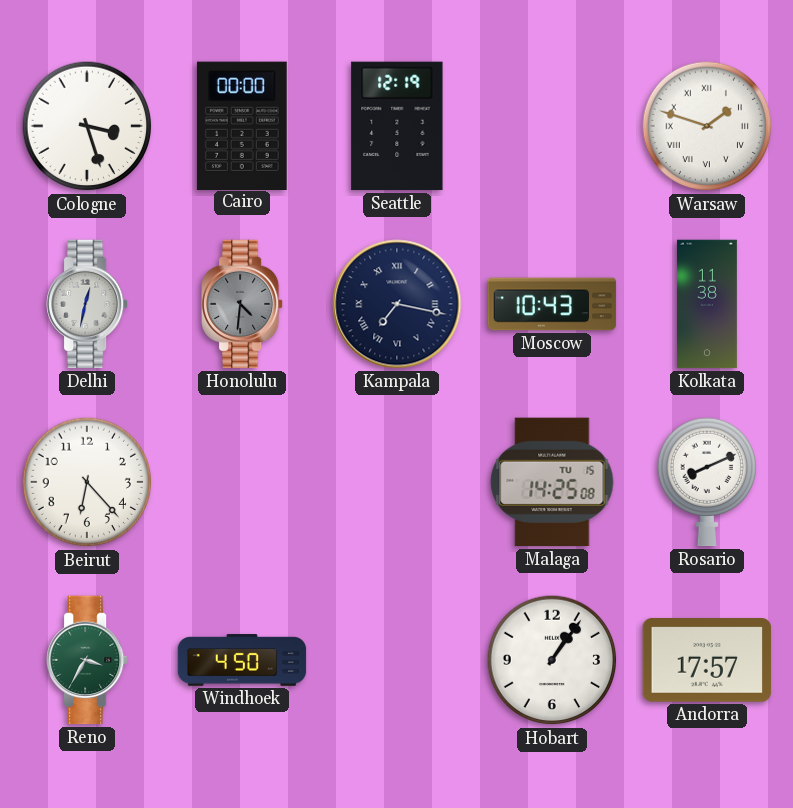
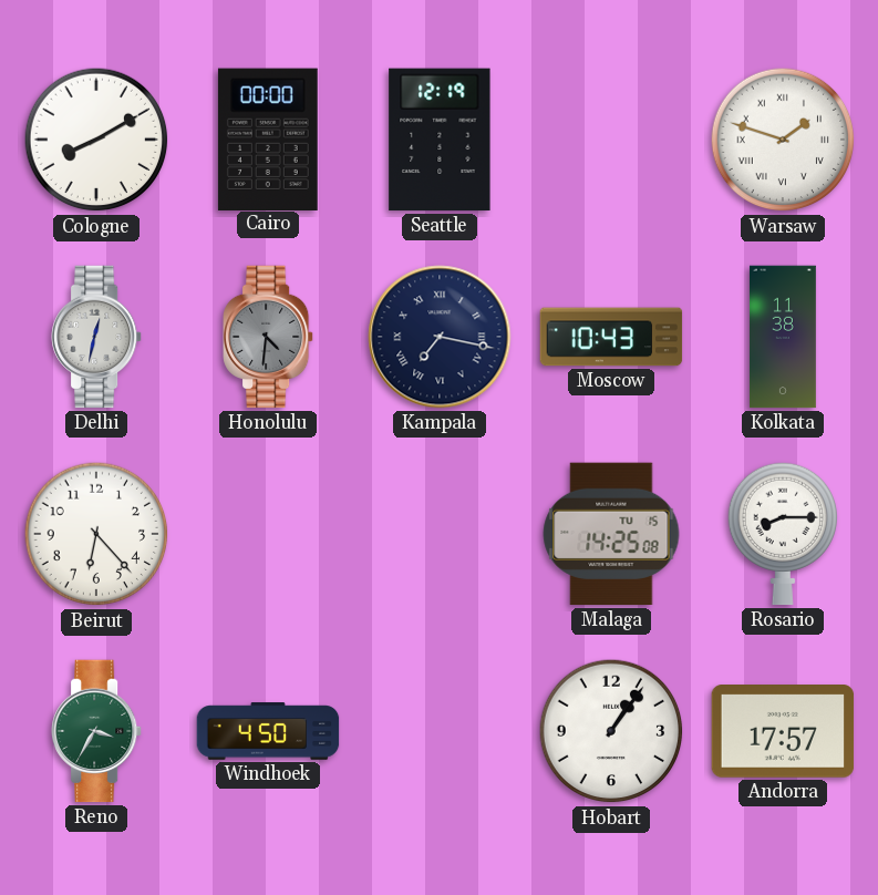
Cologne: 3:27 -> 8:10
Rosario: 8:11 -> 8:15
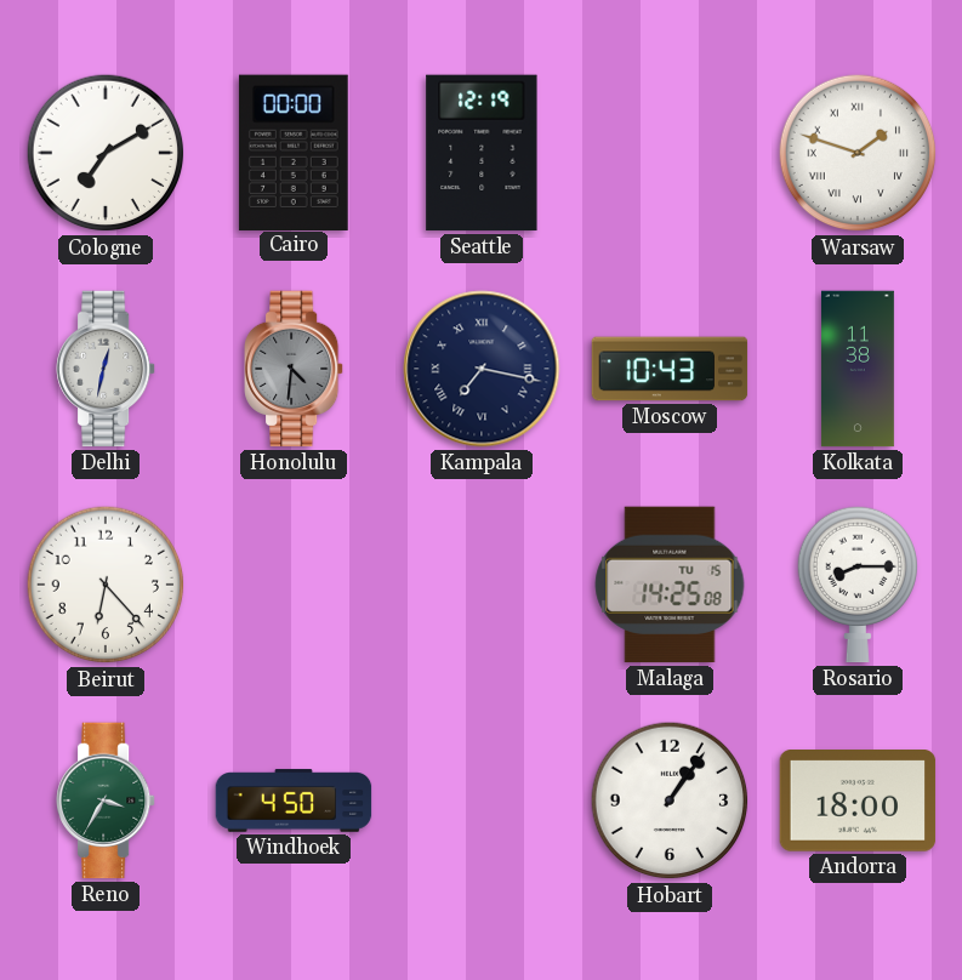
Cologne: 8:10 -> 7:10
Andorra: 17:57 -> 18:00
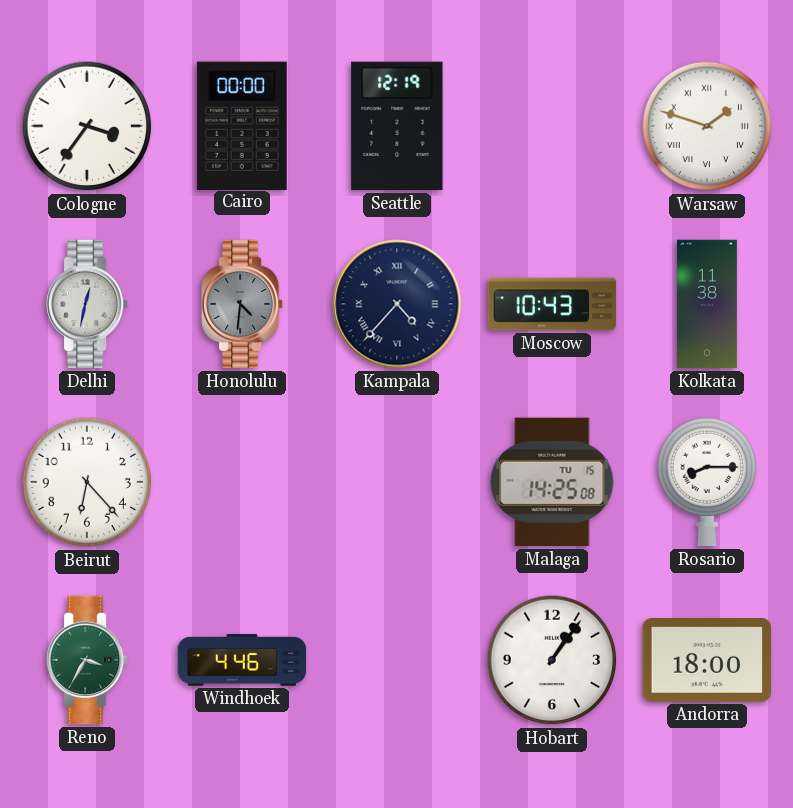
Cologne: 7:10 -> 3:36
Kampala: 7:17 -> 4:37
Windhoek: 4:50 -> 4:46
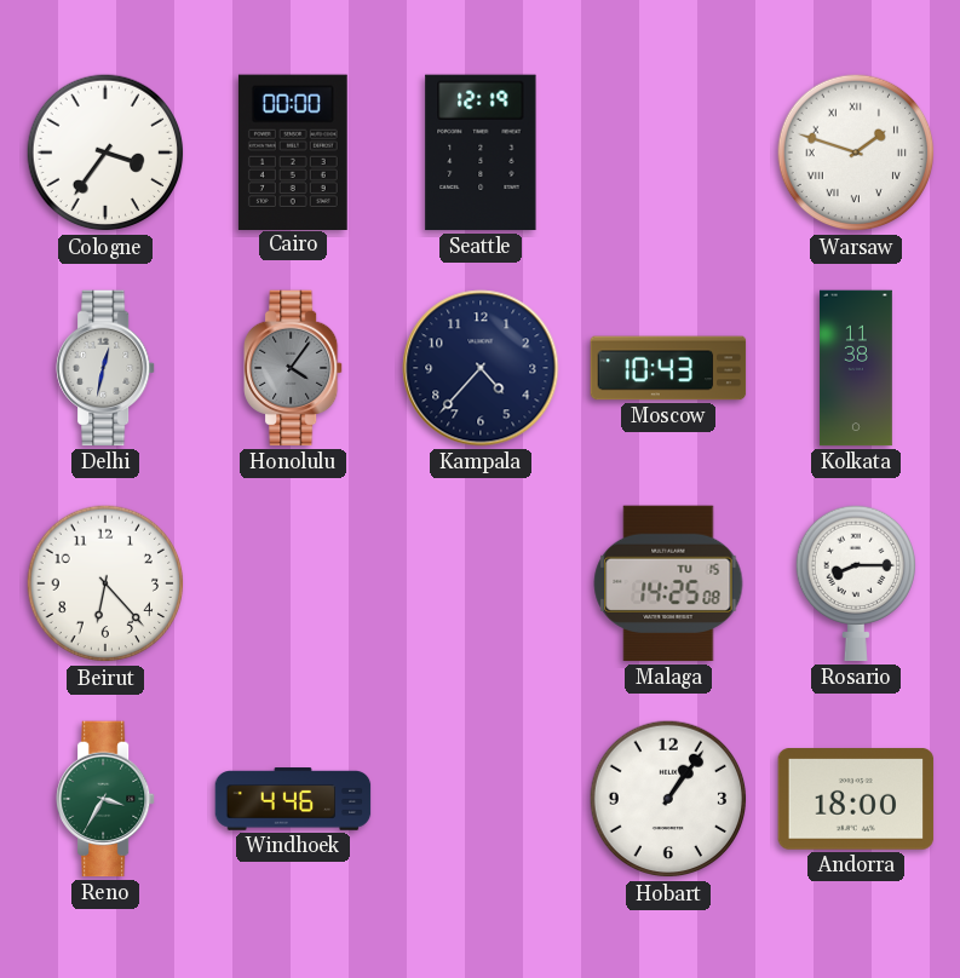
Honolulu: 4:31 -> 4:06
Kampala numerals: Roman -> Arabic
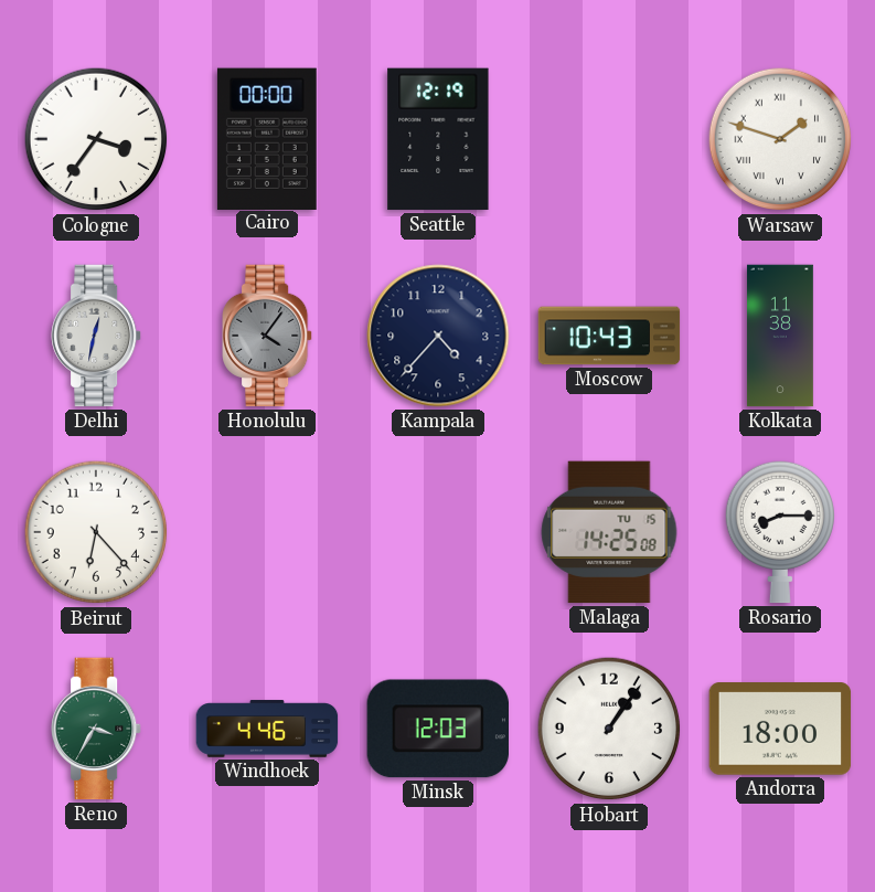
Minsk: none -> 12:03
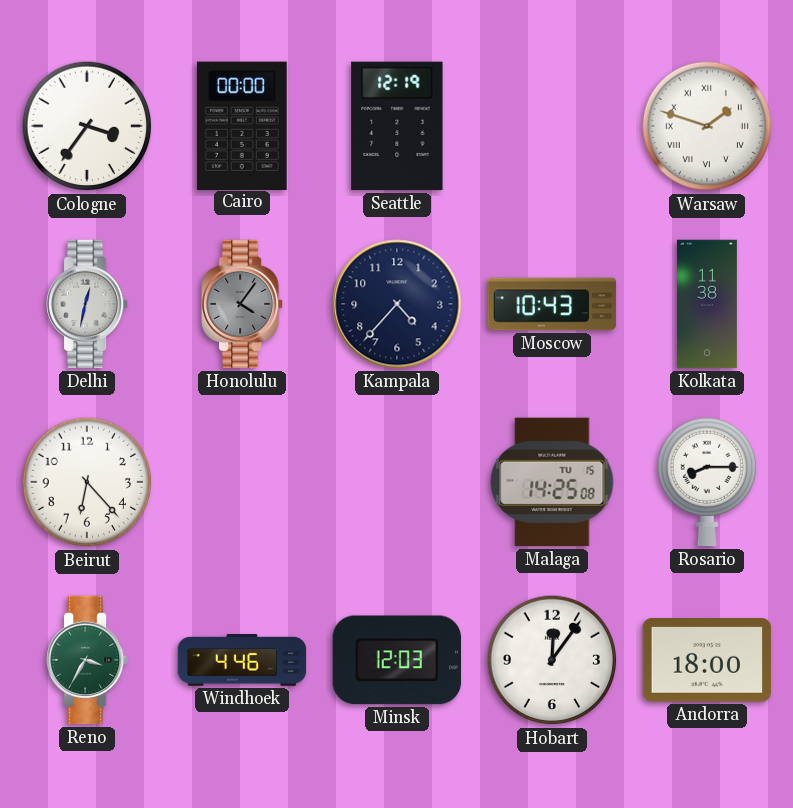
Hobart: 1:06 -> 12:06
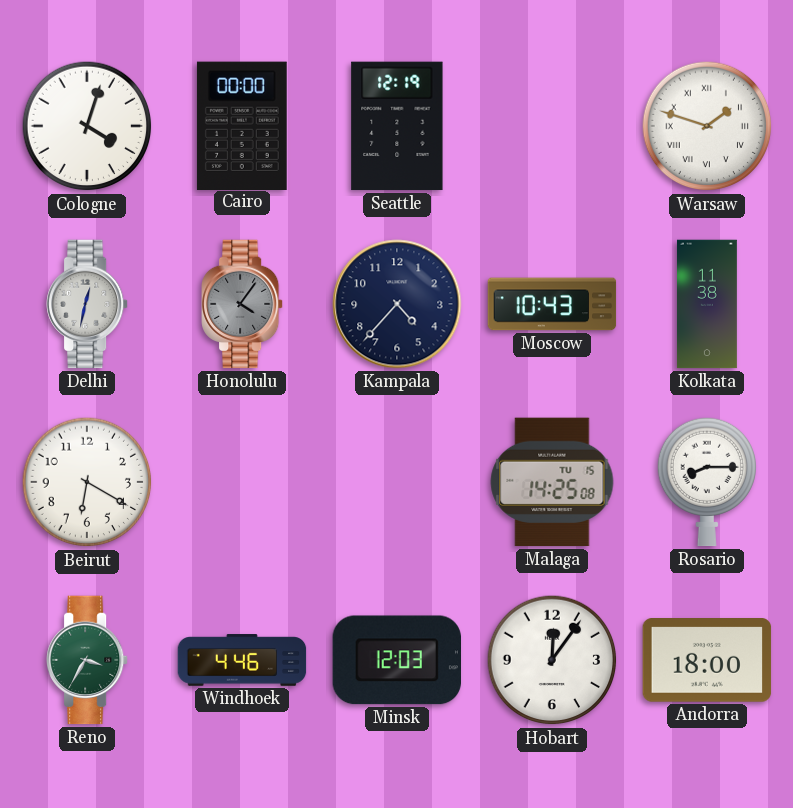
Cologne: 3:36 -> 4:03
Beirut: 6:23 -> 6:20
